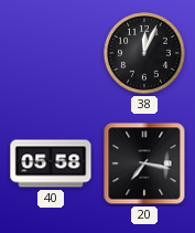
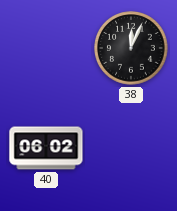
40: 05:58 -> 06:02
20: 7:17 -> none
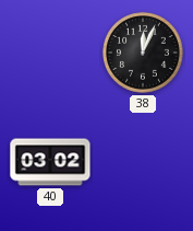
40: 06:02 -> 03:02
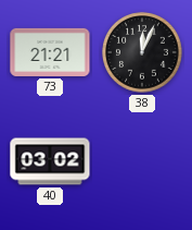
73: none -> 21:21
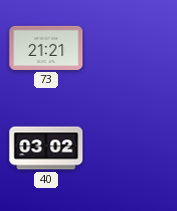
38: 12:04 -> none
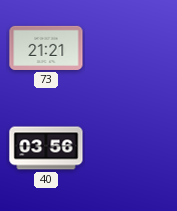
40: 03:02 -> 03:56
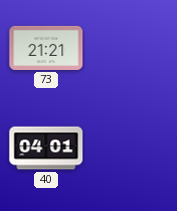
40: 03:56 -> 04:01
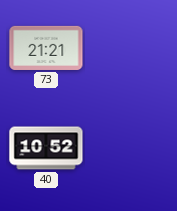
40: 04:01 -> 10:52
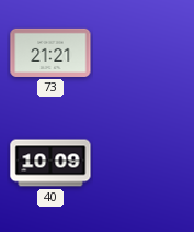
40: 10:52 -> 10:09
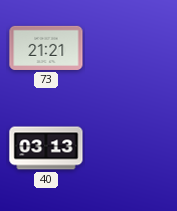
40: 10:09 -> 03:13
